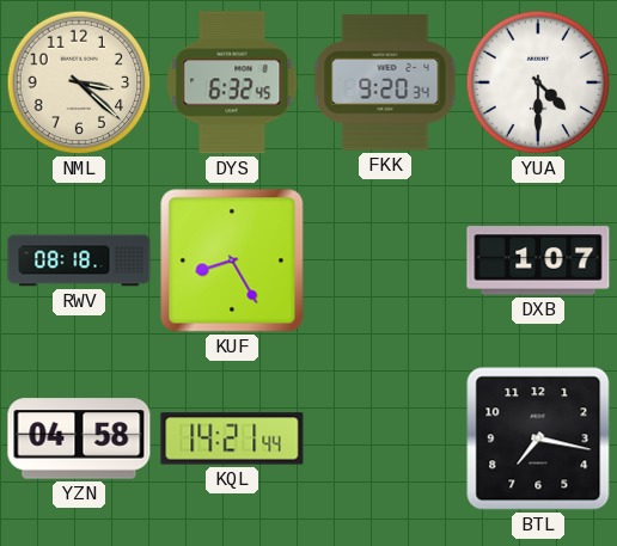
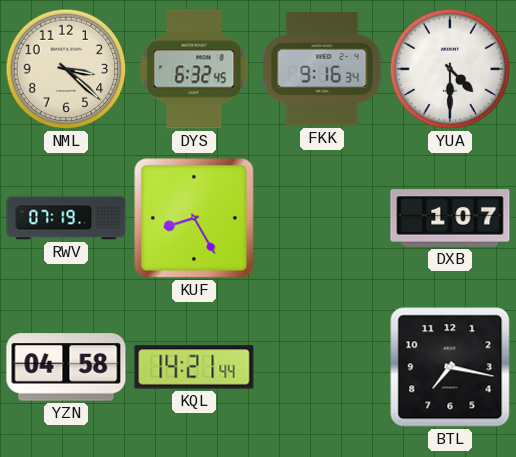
FKK: 9:20 -> 9:16
RWV: 08:18 -> 07:19
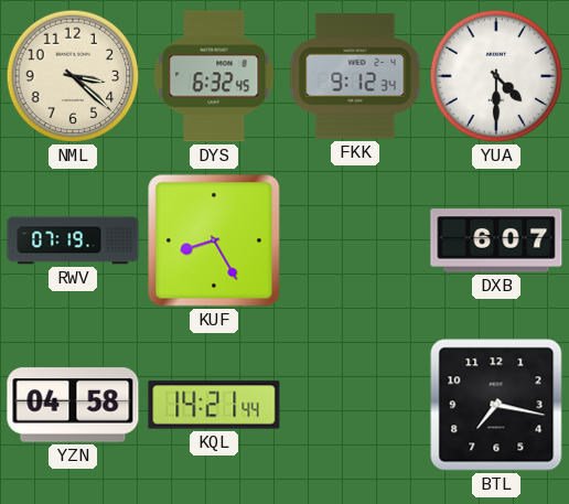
FKK: 9:16 -> 9:12
DXB: 1:07 -> 6:07
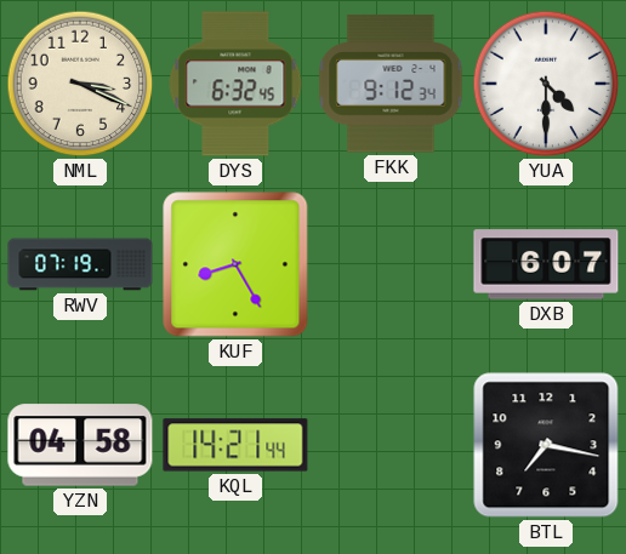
NML: 3:22 -> 3:19
